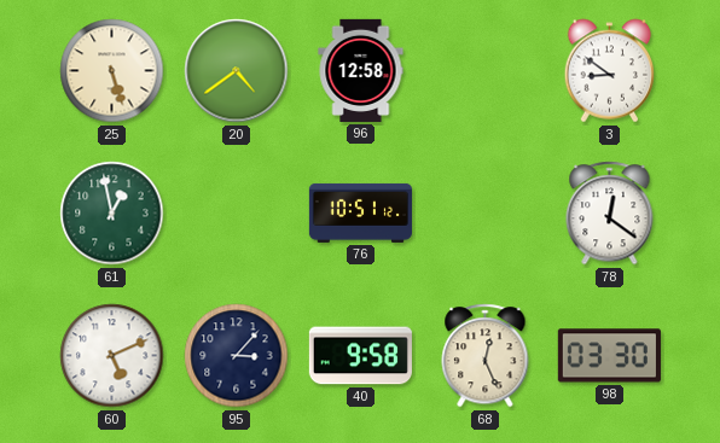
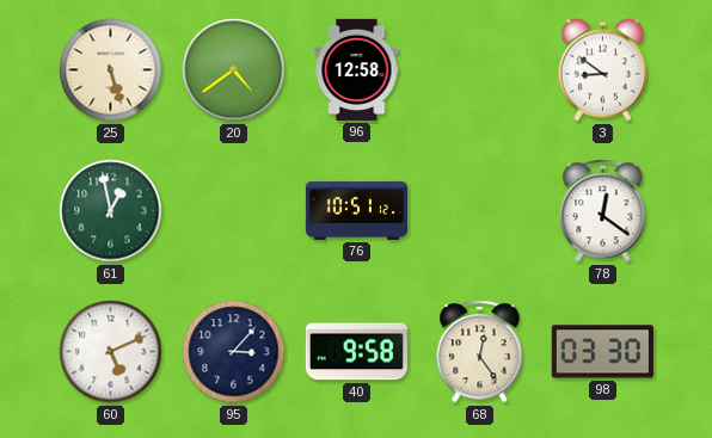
68: 12:26 -> 12:24
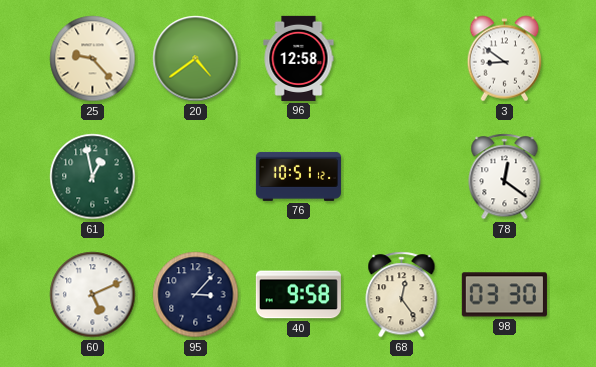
25: 5:27 -> 9:23
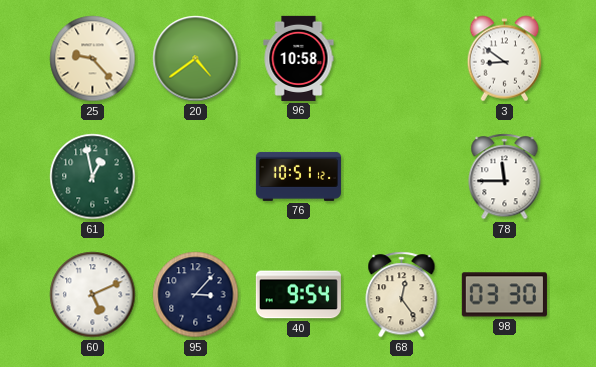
96: 12:58 -> 10:58
78: 12:21 -> 11:45
40: 9:58 -> 9:54
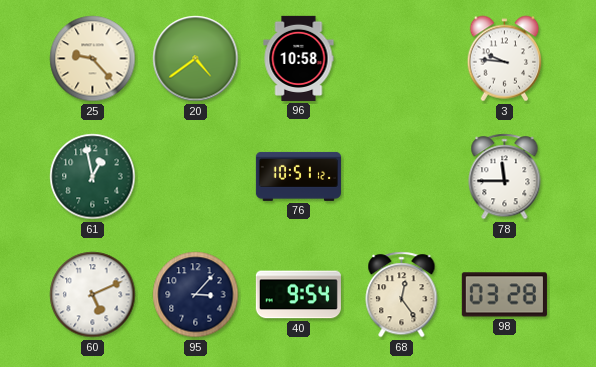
3: 8:51 -> 9:46
98: 03:30 -> 03:28
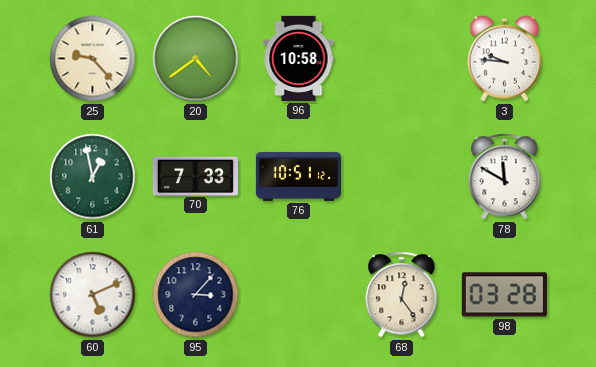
70: none -> 7:33
78: 11:45 -> 11:50
40: 9:54 -> none
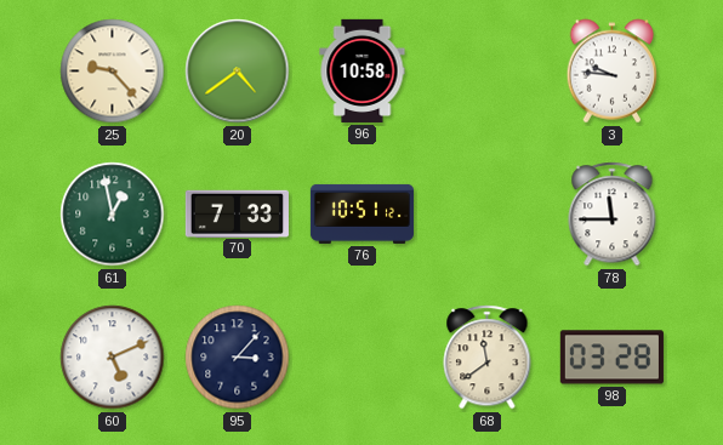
78: 11:50 -> 11:45
68: 12:24 -> 11:39
